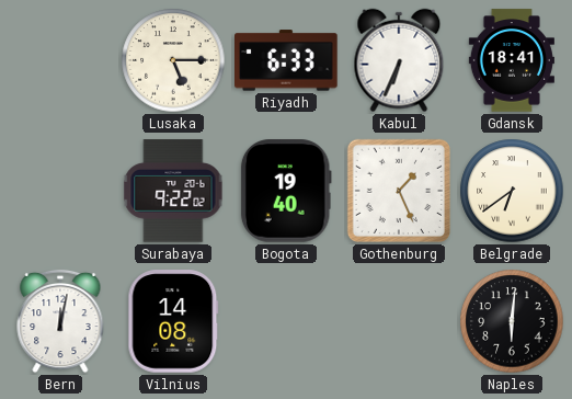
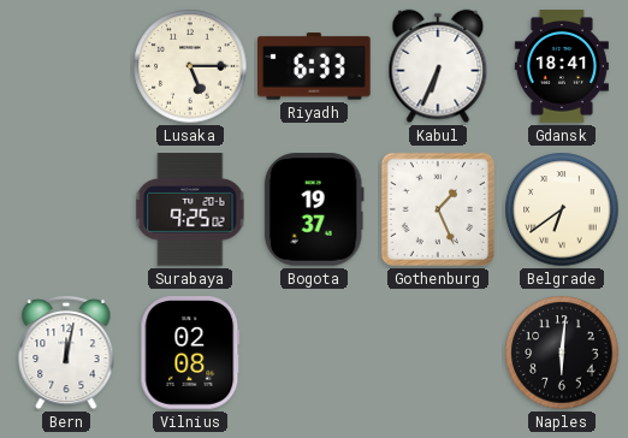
Surabaya: 9:22 -> 9:25
Bogota: 19:40 -> 19:37
Vilnius: 14:08 -> 02:08
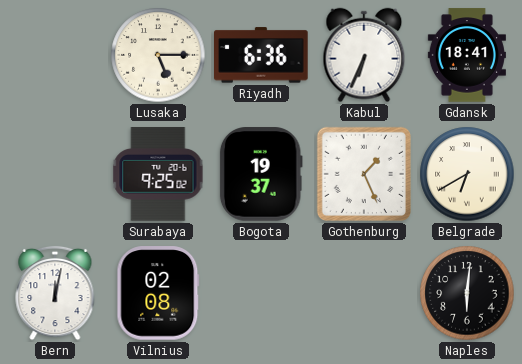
Riyadh: 6:33 -> 6:36
Belgrade: 6:39 -> 6:40
